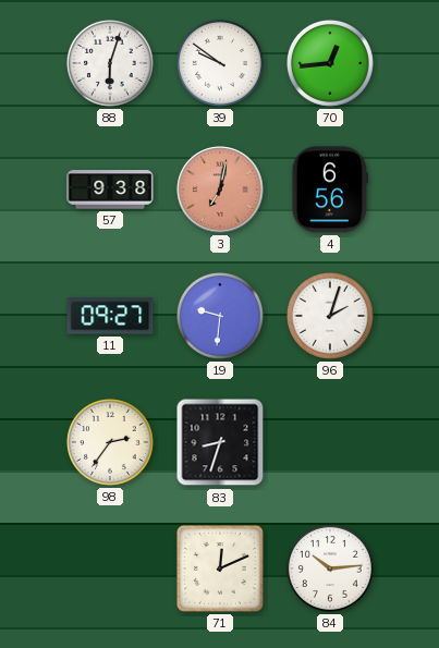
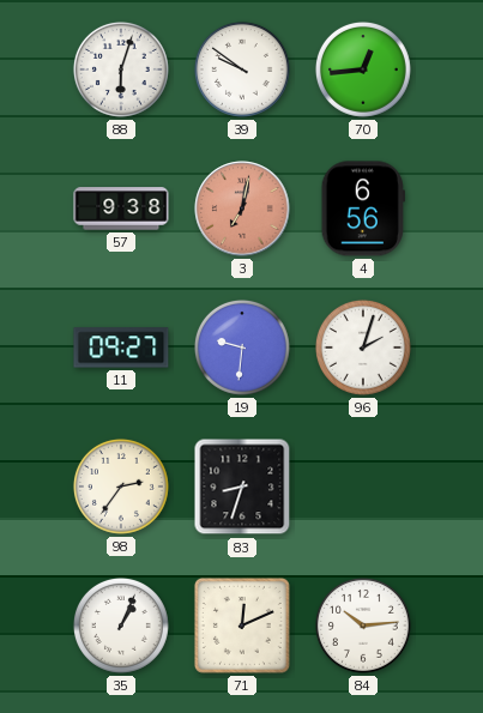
35: none -> 1:04
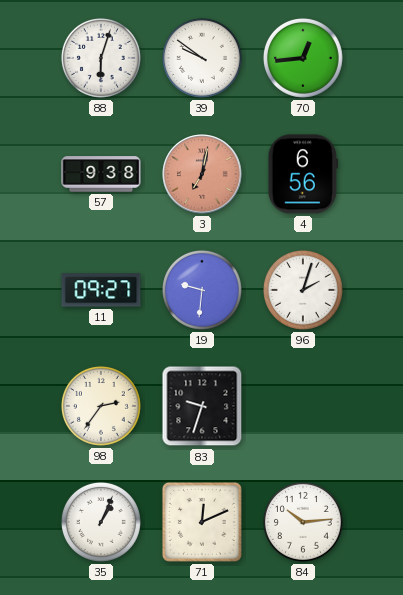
83: 8:33 -> 9:33
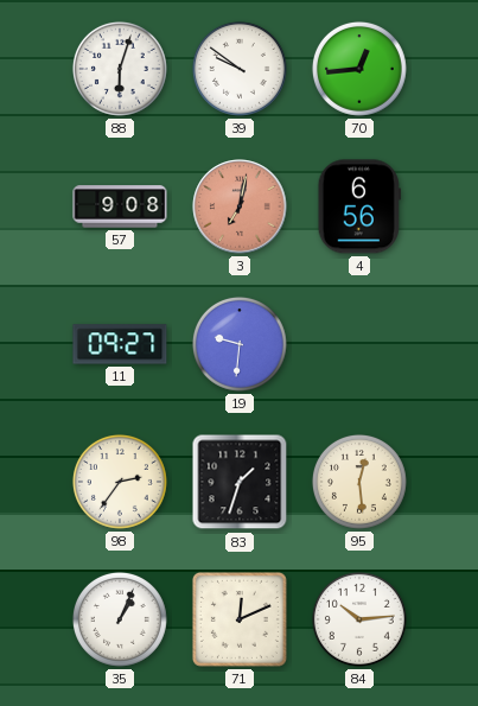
57: 9:38 -> 9:08
96: 2:03 -> none
83: 9:33 -> 1:33
95: none -> 12:29
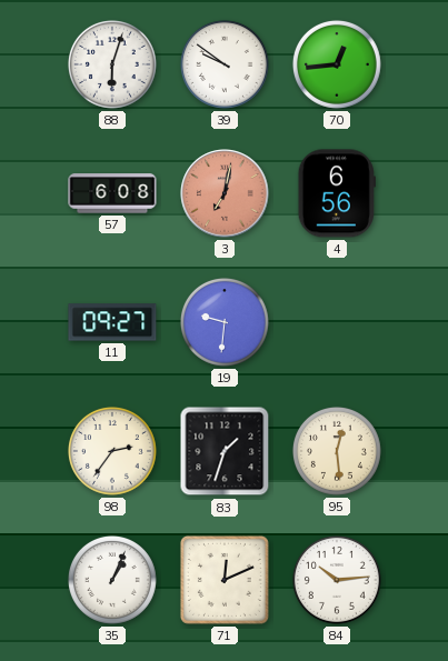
57: 9:08 -> 6:08
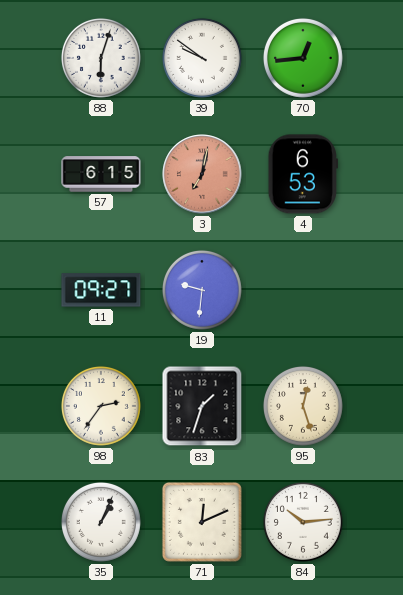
57: 6:08 -> 6:15
4: 6:56 -> 6:53
95: 12:29 -> 12:27
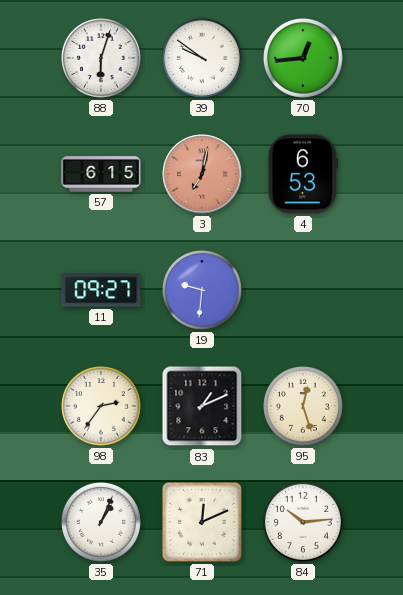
83: 1:33 -> 1:11
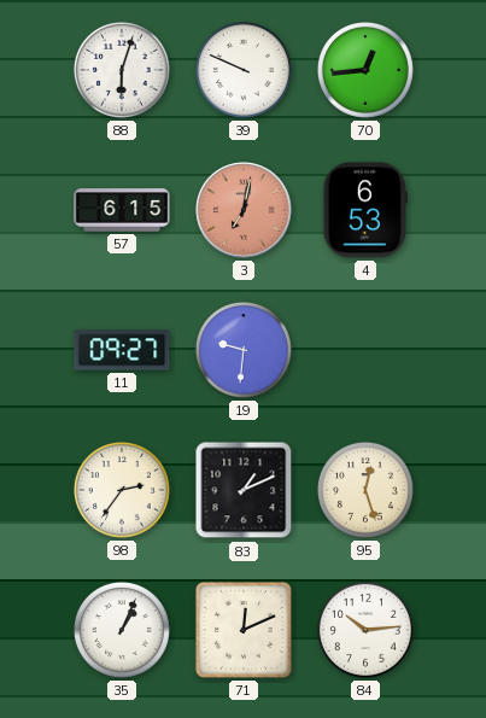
39: 9:51 -> 9:49
